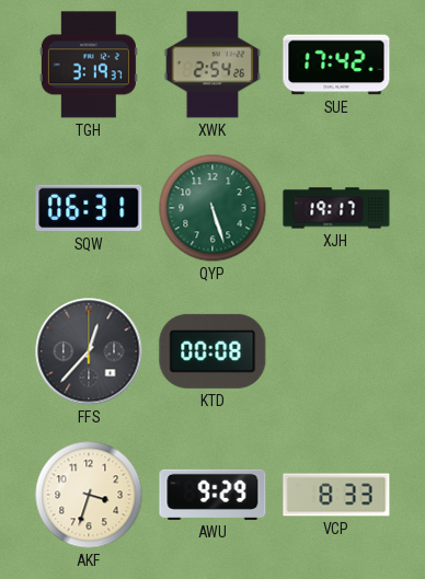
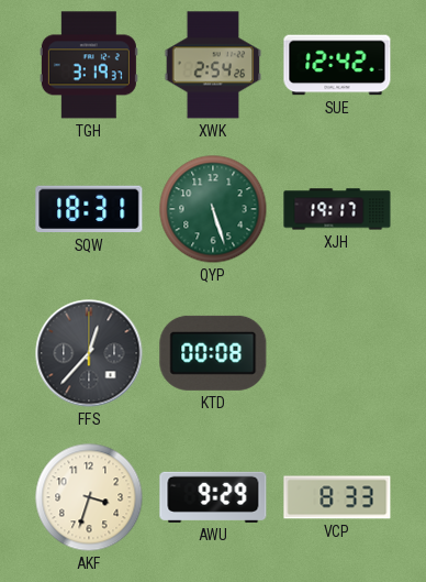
SUE: 17:42 -> 12:42
SQW: 06:31 -> 18:31
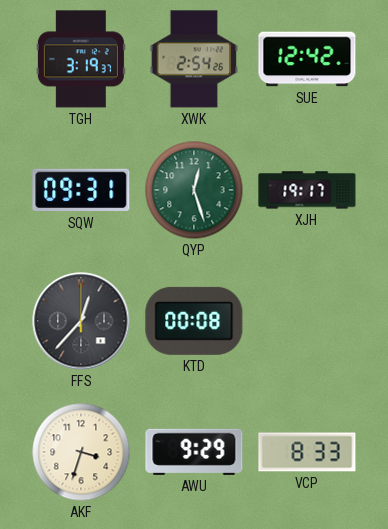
SQW: 18:31 -> 09:31
QYP: 5:27 -> 12:27
